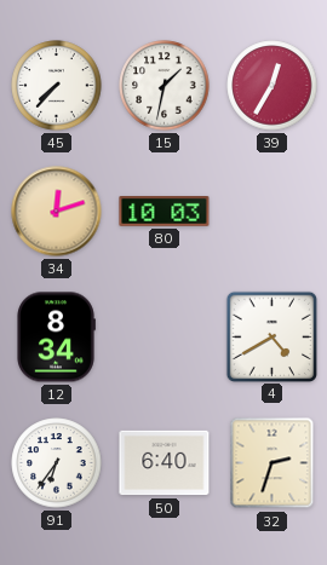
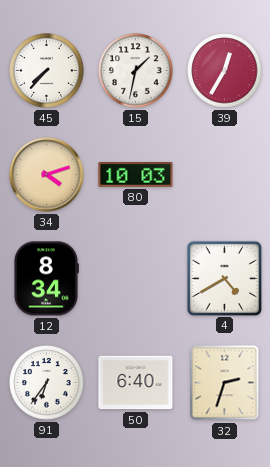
34: 12:12 -> 4:12
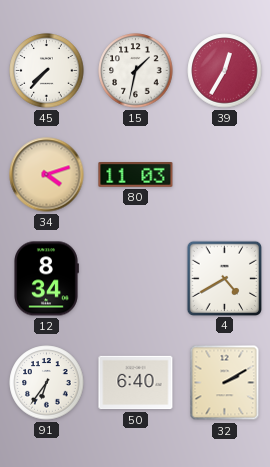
80: 10:03 -> 11:03
32: 2:33 -> 2:10
